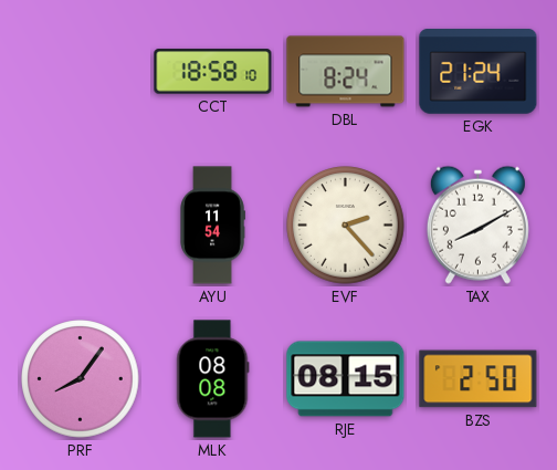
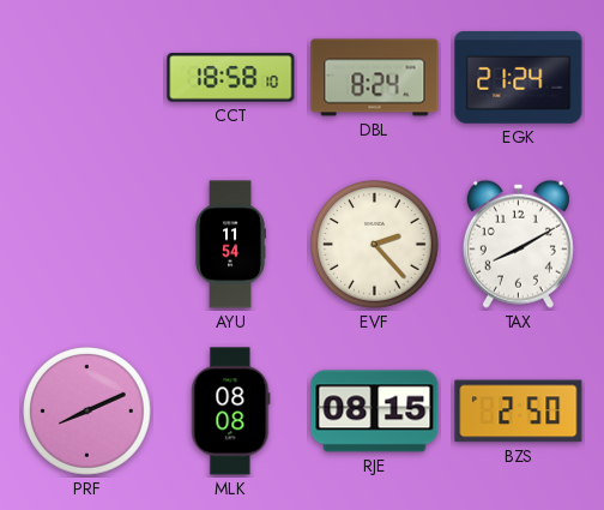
PRF: 8:06 -> 8:11
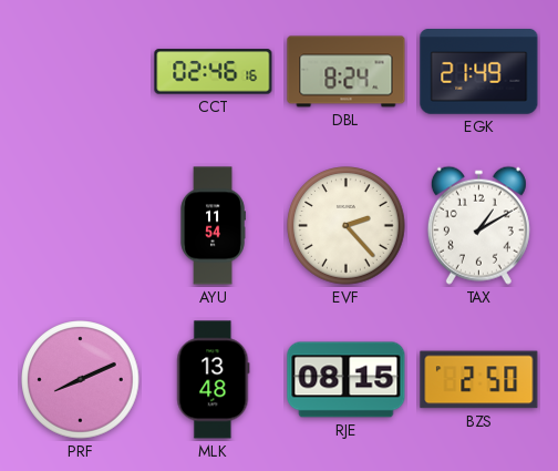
CCT: 18:58 -> 02:46
EGK: 21:24 -> 21:49
TAX: 8:10 -> 1:10
MLK: 08:08 -> 13:48
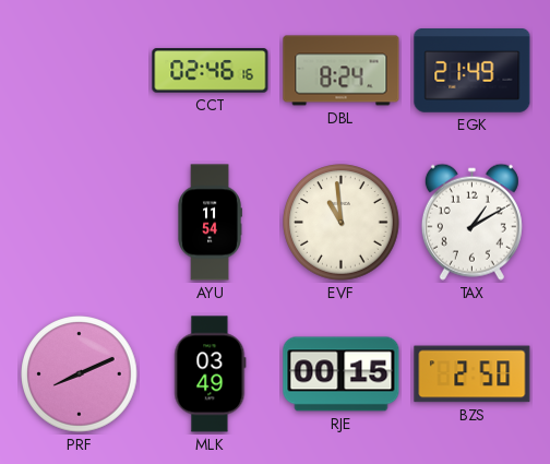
EVF: 2:23 -> 10:59
MLK: 13:48 -> 03:49
RJE: 08:15 -> 00:15
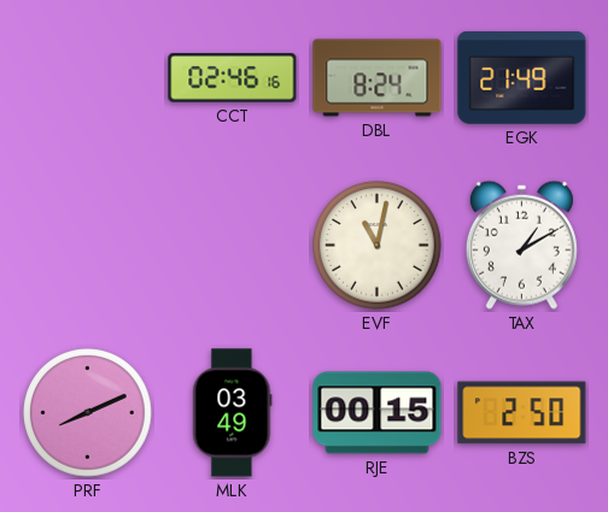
AYU: 11:54 -> none
EVF: 10:59 -> 11:02
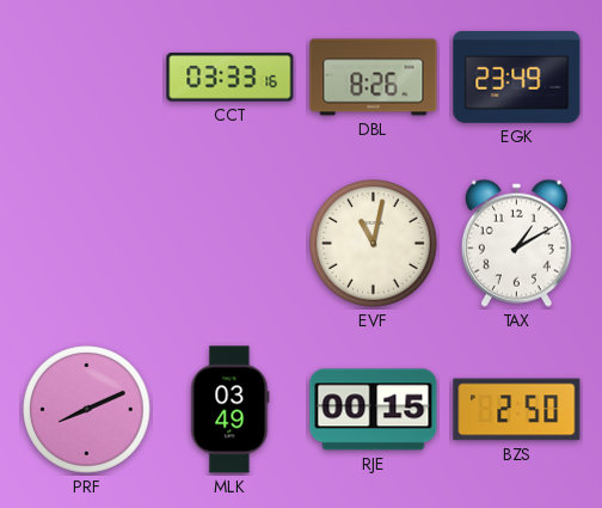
CCT: 02:46 -> 03:33
DBL: 8:24 -> 8:26
EGK: 21:49 -> 23:49
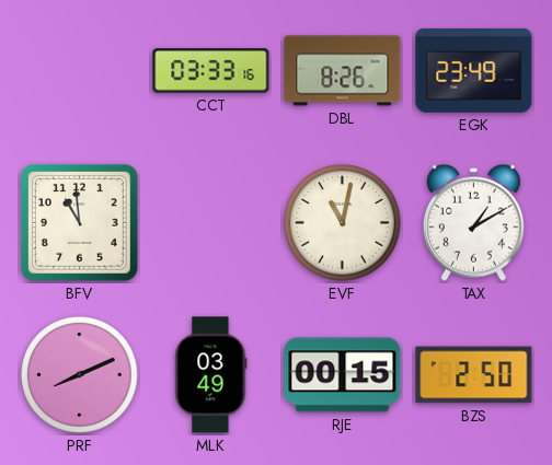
BFV: none -> 10:59
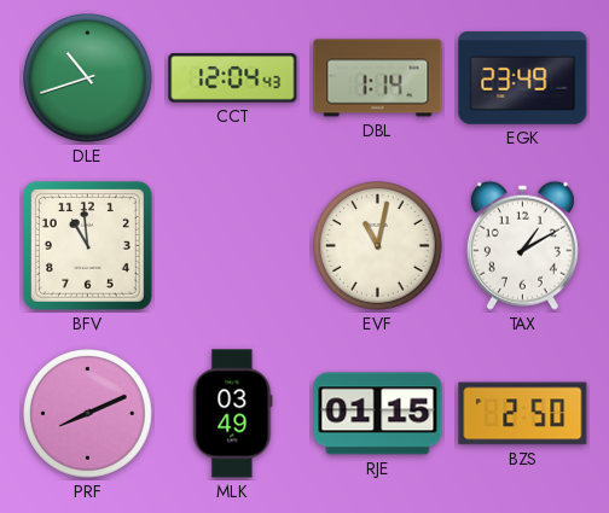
DLE: none -> 10:42
CCT: 03:33 -> 12:04
DBL: 8:26 -> 1:14
RJE: 00:15 -> 01:15
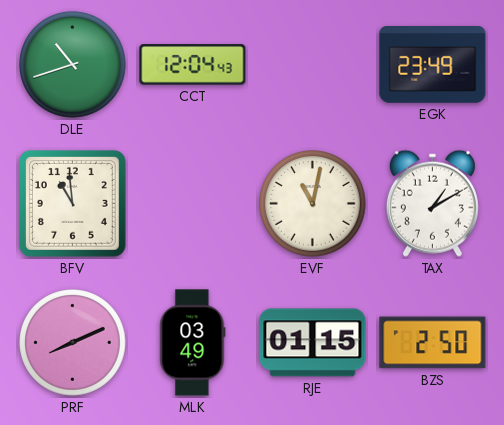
DBL: 1:14 -> none
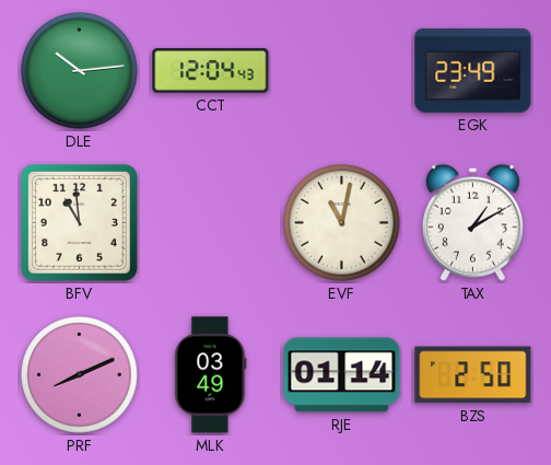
DLE: 10:42 -> 10:14
RJE: 01:15 -> 01:14
